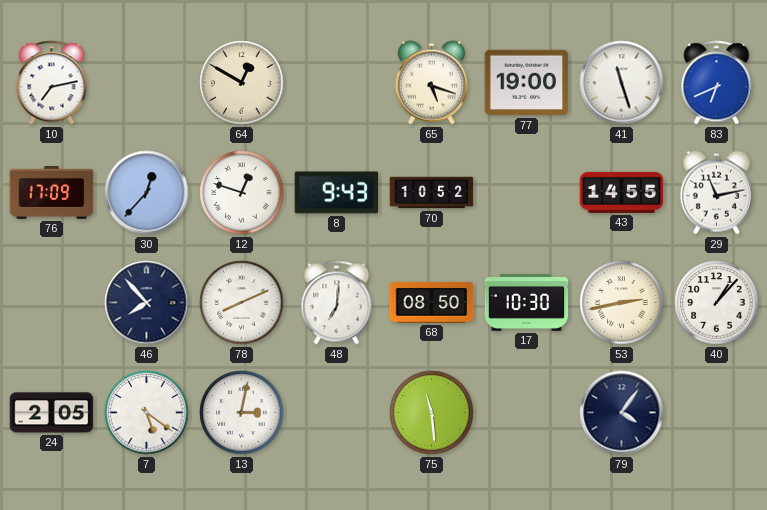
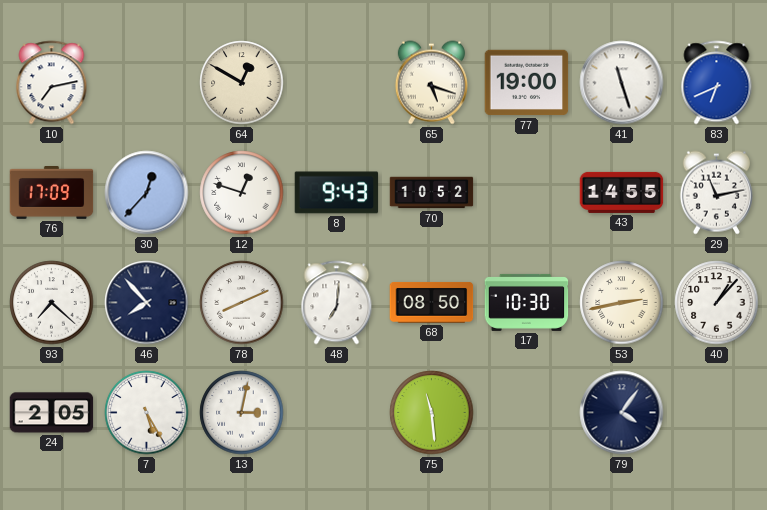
93: none -> 7:22
7: 5:21 -> 5:25
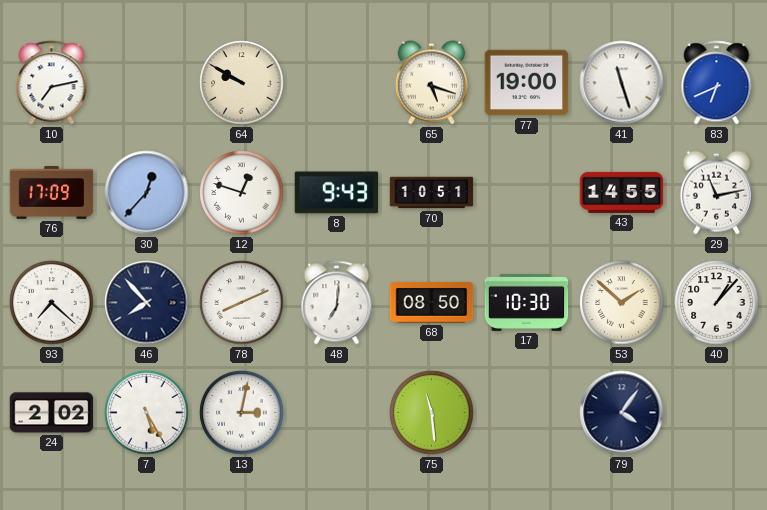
64: 12:50 -> 9:50
70: 10:52 -> 10:51
53: 2:43 -> 1:52
24: 2:05 -> 2:02
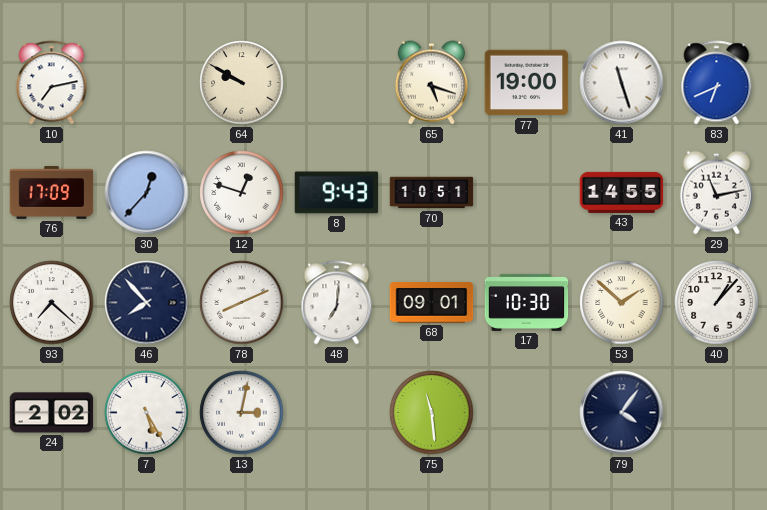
68: 08:50 -> 09:01
